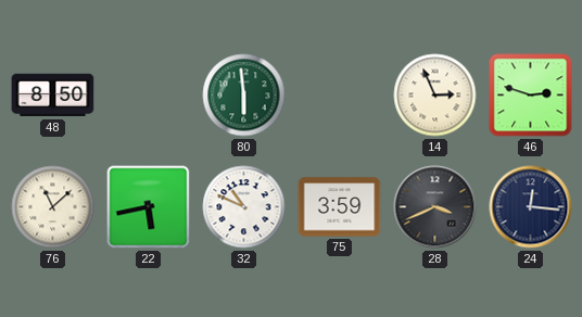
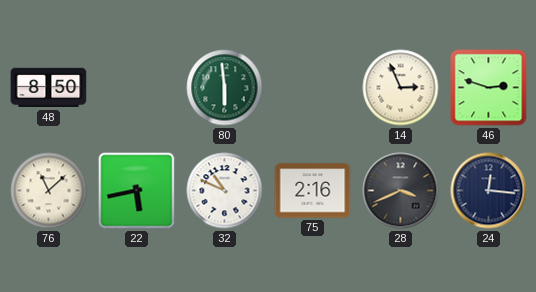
75: 3:59 -> 2:16
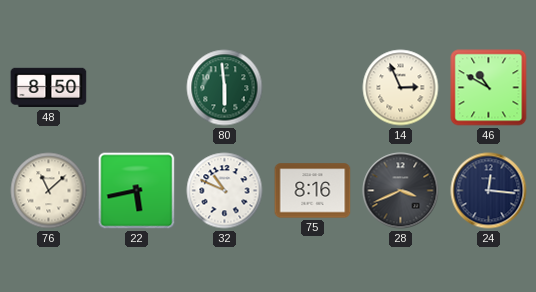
46: 2:48 -> 10:50
75: 2:16 -> 8:16
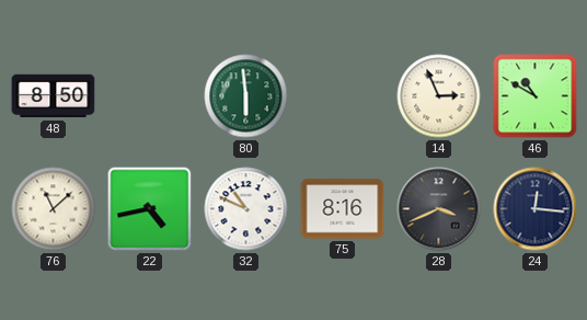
22: 5:43 -> 4:43
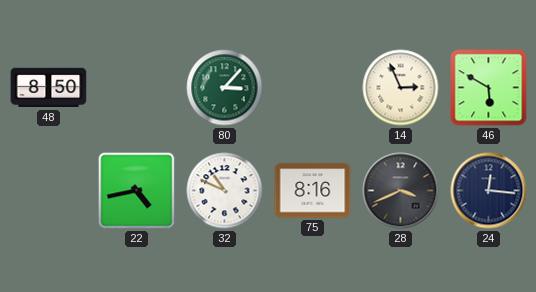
80: 5:59 -> 3:07
46: 10:50 -> 5:50
76: 11:08 -> none
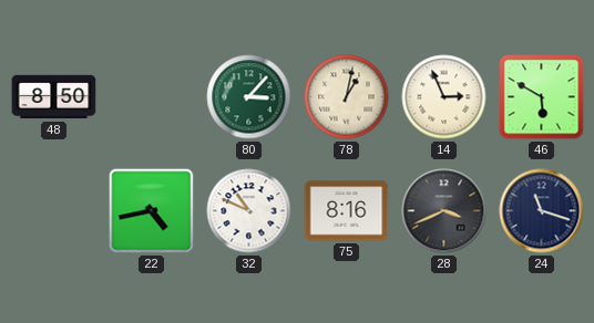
78: none -> 1:02
24: 12:16 -> 11:18
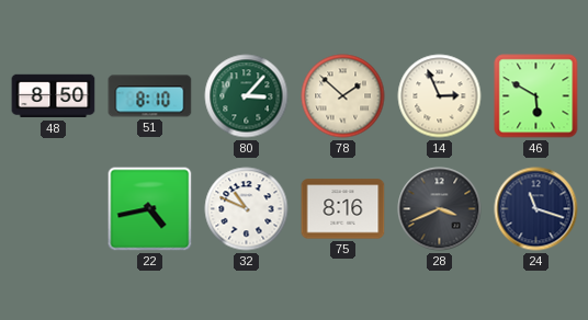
51: none -> 8:10
78: 1:02 -> 1:52
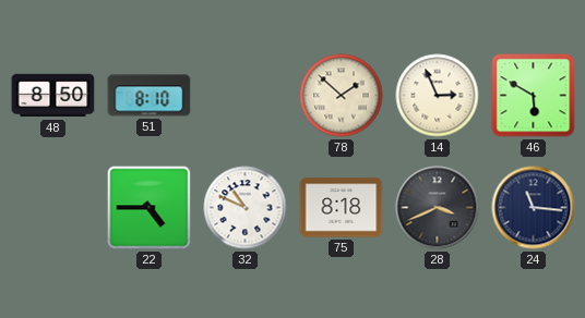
80: 3:07 -> none
22: 4:43 -> 4:45
75: 8:16 -> 8:18
24: 11:18 -> 11:16
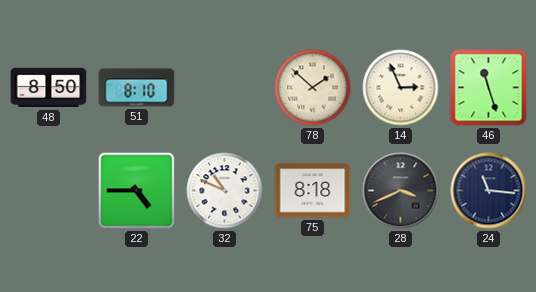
46: 5:50 -> 11:27
